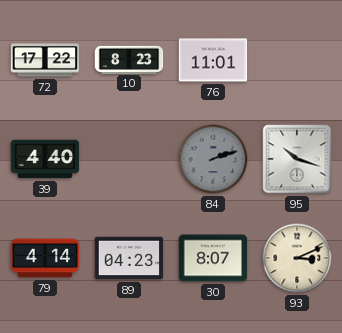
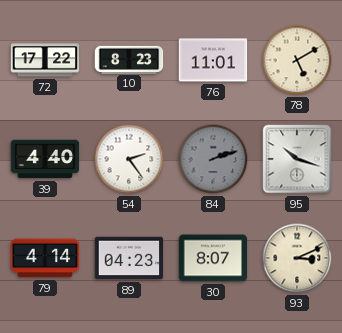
78: none -> 5:10
54: none -> 2:24
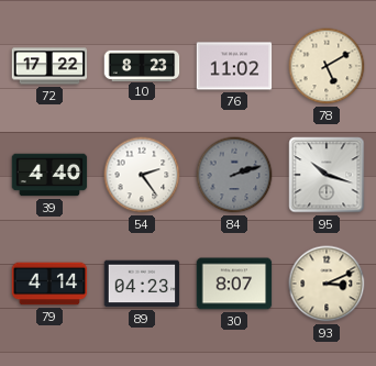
76: 11:01 -> 11:02
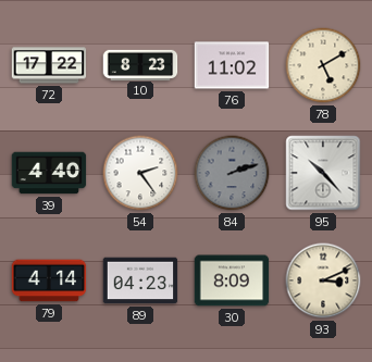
95: 10:18 -> 10:23
30: 8:07 -> 8:09
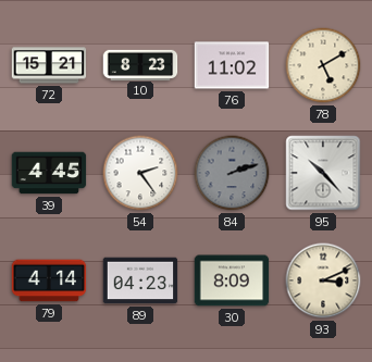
72: 17:22 -> 15:21
39: 4:40 -> 4:45
